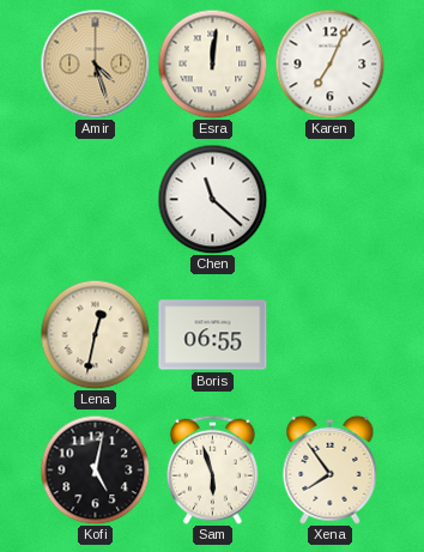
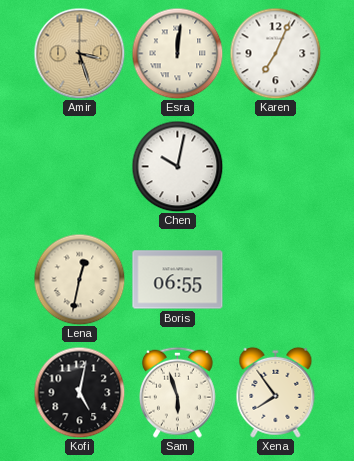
Amir: 4:27 -> 3:27
Chen: 11:22 -> 10:02
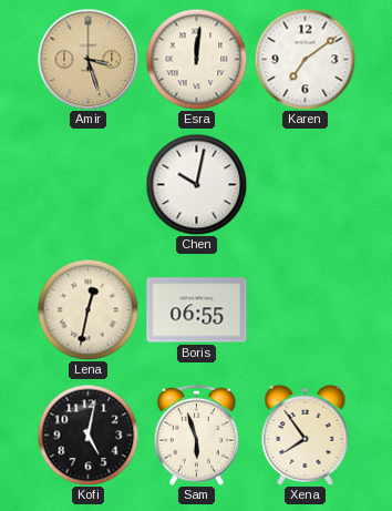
Karen: 7:04 -> 7:09
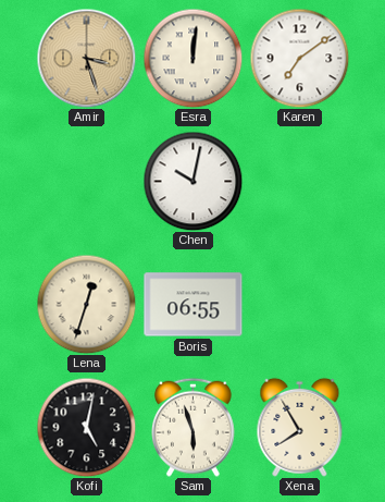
Lena: 12:32 -> 12:33
Xena: 7:54 -> 7:55
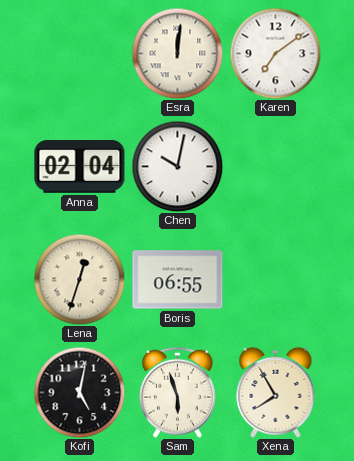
Amir: 3:27 -> none
Anna: none -> 02:04
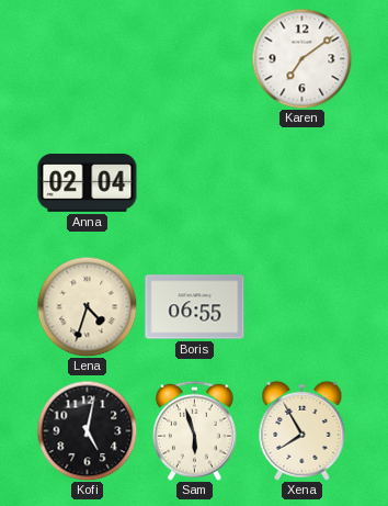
Esra: 12:01 -> none
Chen: 10:02 -> none
Lena: 12:33 -> 4:33
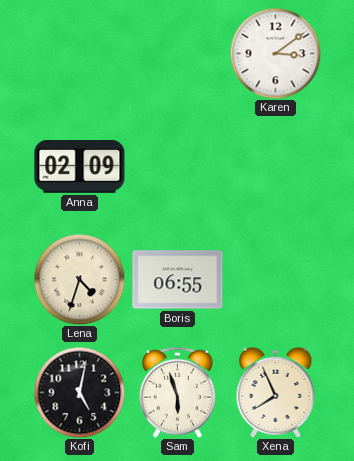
Karen: 7:09 -> 3:09
Anna: 02:04 -> 02:09
Xena: 7:55 -> 7:56
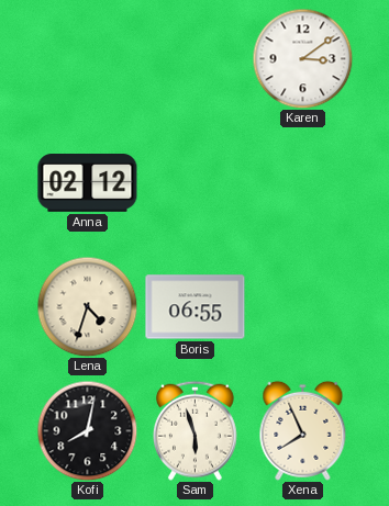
Anna: 02:09 -> 02:12
Kofi: 5:02 -> 8:02
